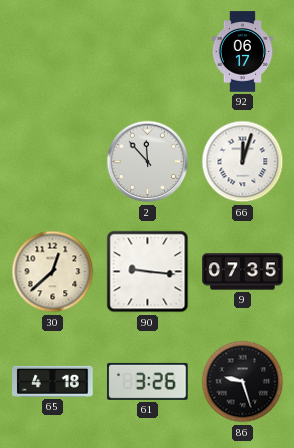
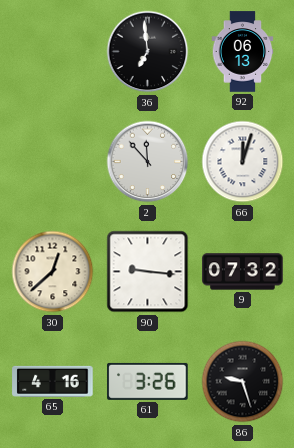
36: none -> 6:59
92: 06:17 -> 06:13
9: 07:35 -> 07:32
65: 4:18 -> 4:16
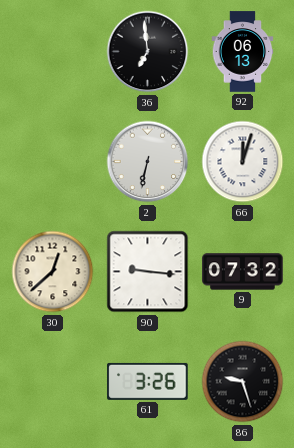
2: 11:53 -> 6:32
65: 4:16 -> none
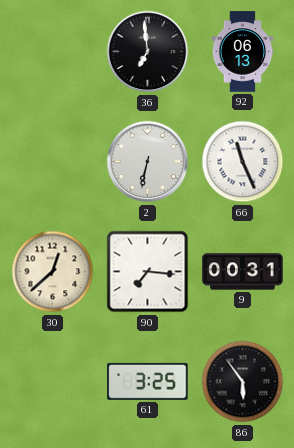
66: 12:03 -> 11:26
90: 9:16 -> 7:16
9: 07:32 -> 00:31
61: 3:26 -> 3:25
86: 9:27 -> 5:54
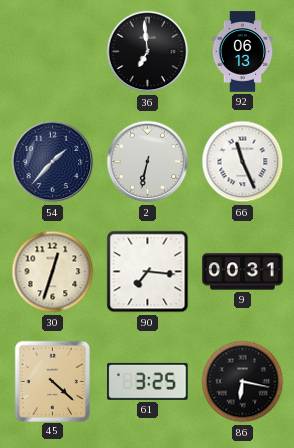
54: none -> 1:37
30: 12:38 -> 12:33
45: none -> 4:22
86: 5:54 -> 6:17
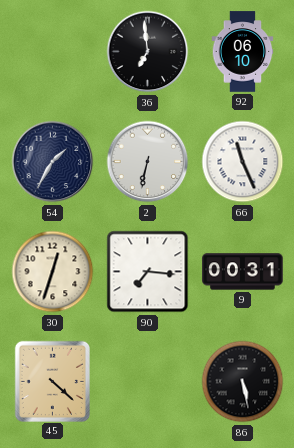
92: 06:13 -> 06:10
54: 1:37 -> 1:35
61: 3:25 -> none
86: 6:17 -> 5:28
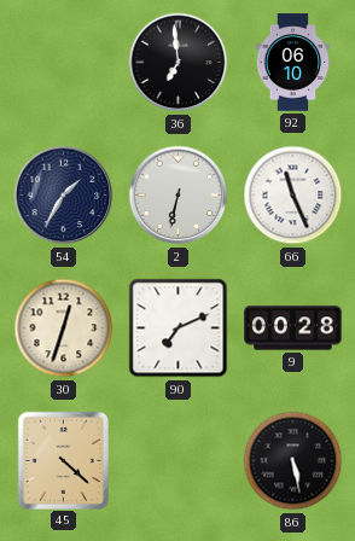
90: 7:16 -> 7:11
9: 00:31 -> 00:28
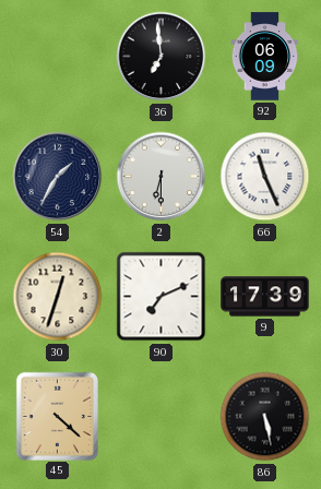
92: 06:10 -> 06:09
2: 6:32 -> 6:30
9: 00:28 -> 17:39
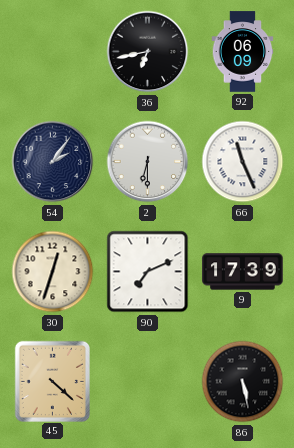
36: 6:59 -> 6:43
54: 1:35 -> 2:06
